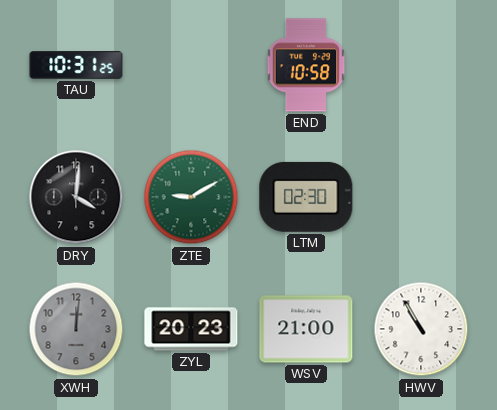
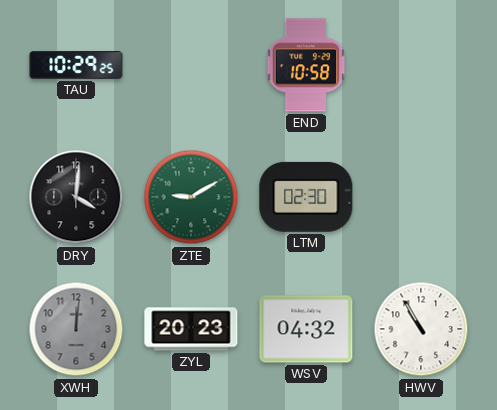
TAU: 10:31 -> 10:29
WSV: 21:00 -> 04:32
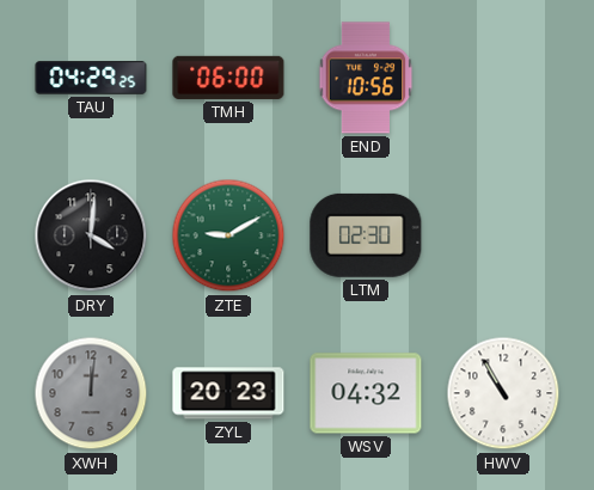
TAU: 10:29 -> 04:29
TMH: none -> 06:00
END: 10:58 -> 10:56
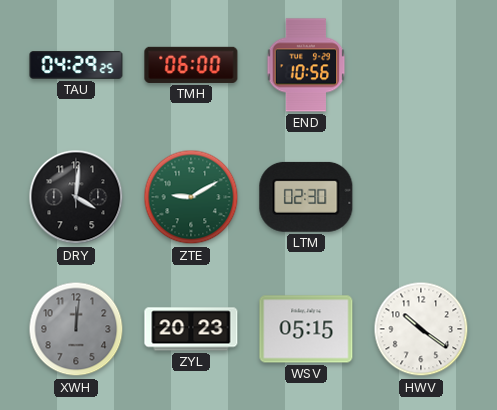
WSV: 04:32 -> 05:15
HWV: 10:55 -> 10:21
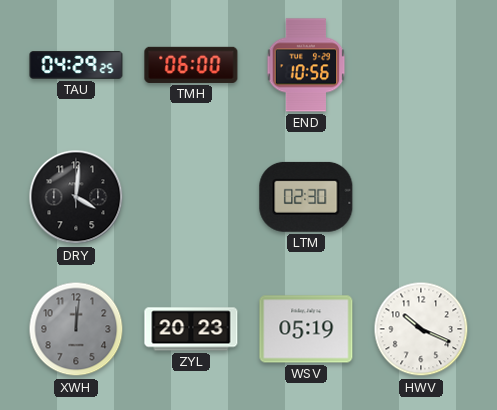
ZTE: 9:10 -> none
WSV: 05:15 -> 05:19
HWV: 10:21 -> 10:19
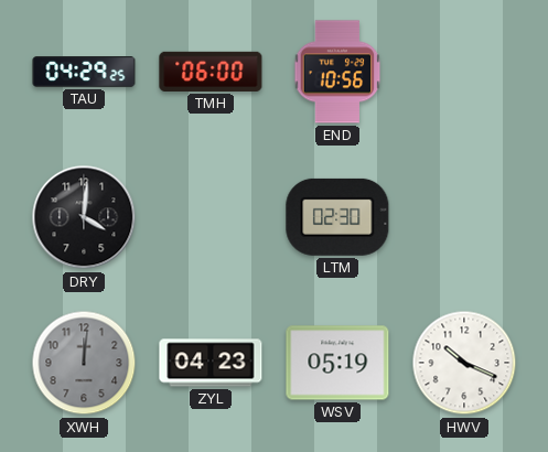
ZYL: 20:23 -> 04:23
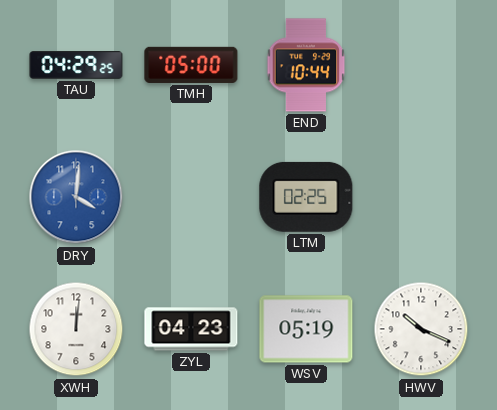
TMH: 06:00 -> 05:00
END: 10:56 -> 10:44
DRY dial: black -> blue
LTM: 02:30 -> 02:25
XWH dial: grey -> white
